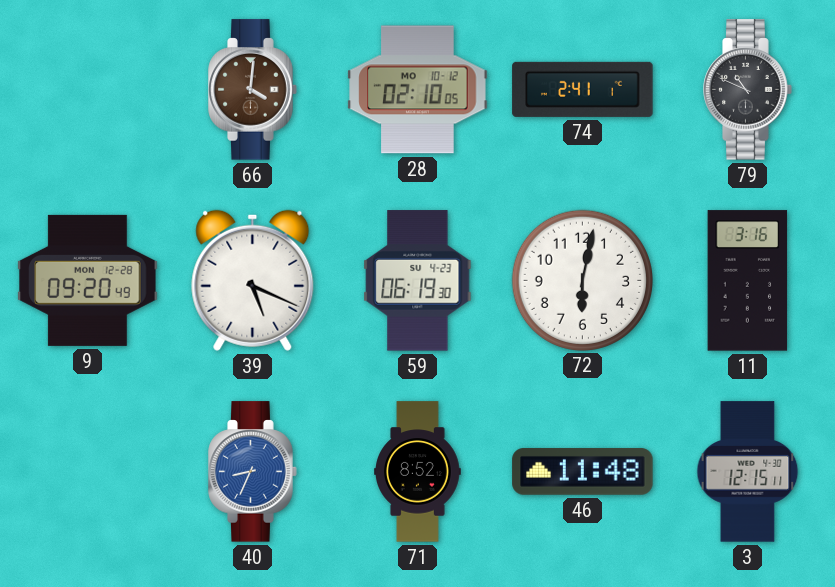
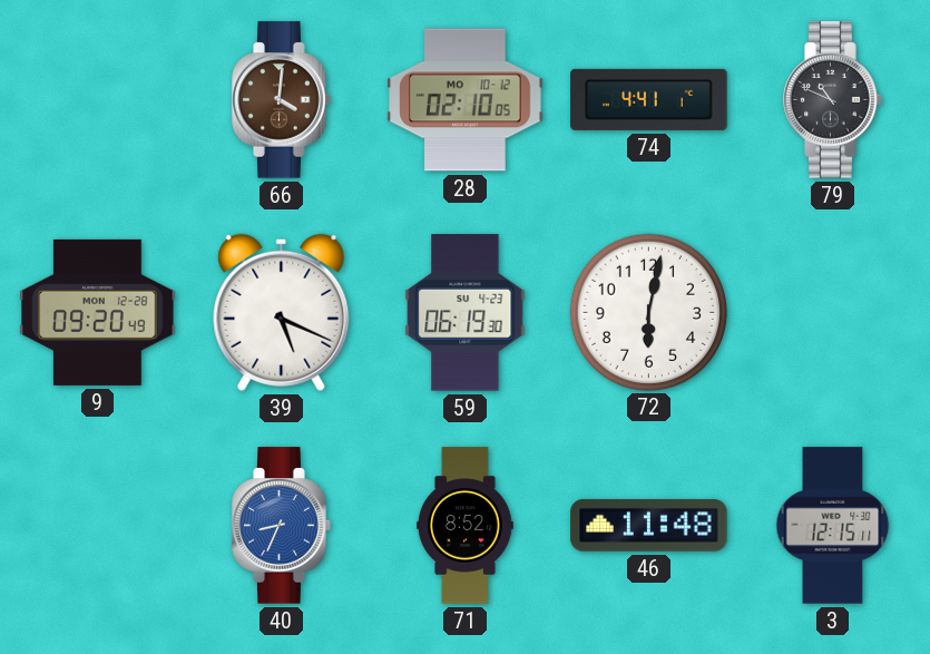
74: 2:41 -> 4:41
11: 3:16 -> none
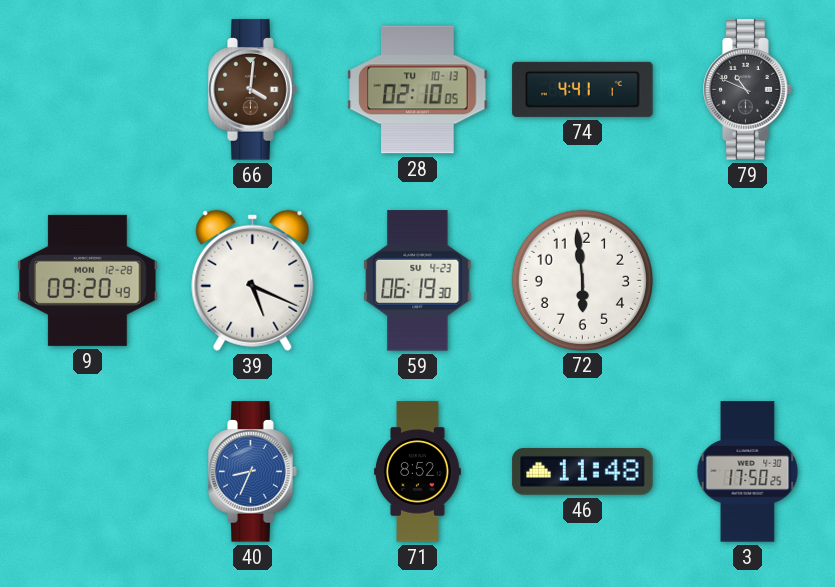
28 date: MO 10-12 -> TU 10-13
72: 6:02 -> 5:59
3: 12:15 -> 17:50
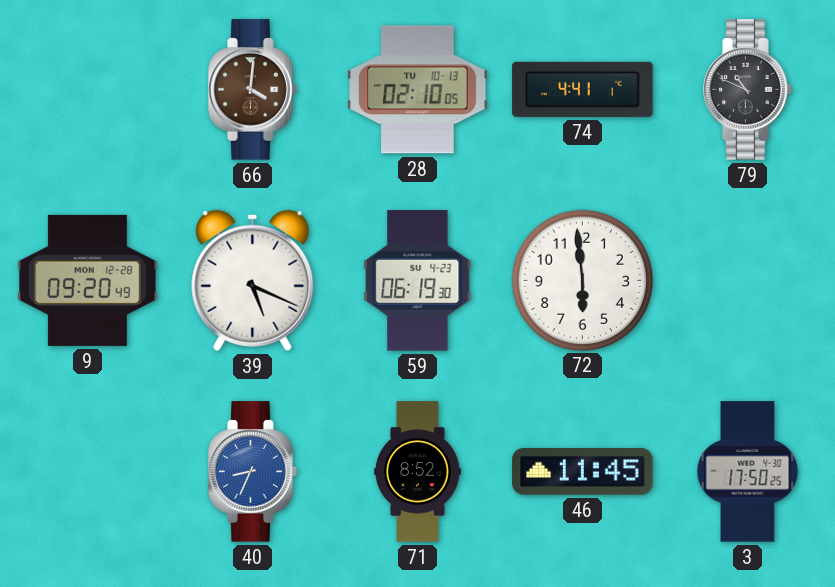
46: 11:48 -> 11:45
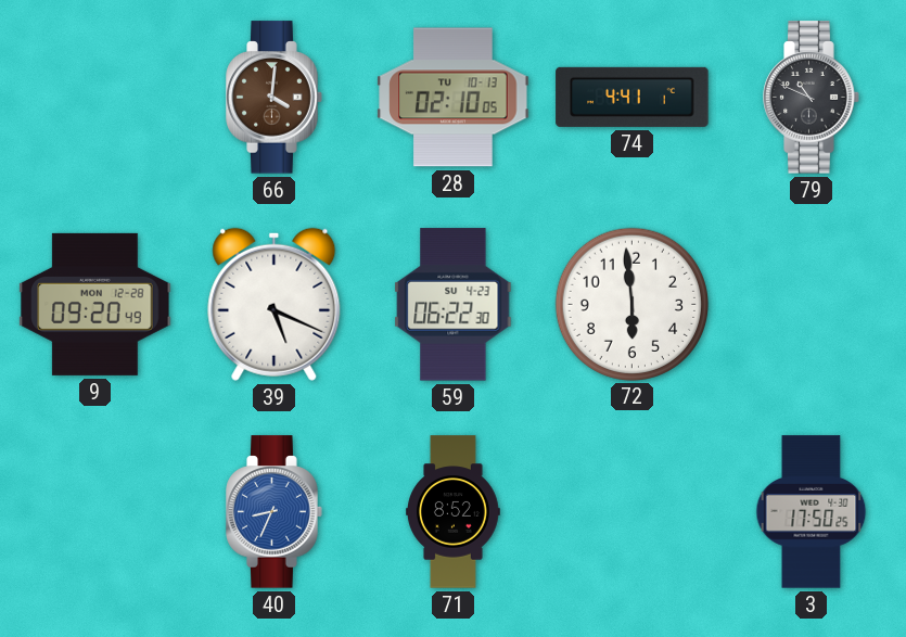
59: 06:19 -> 06:22
46: 11:45 -> none
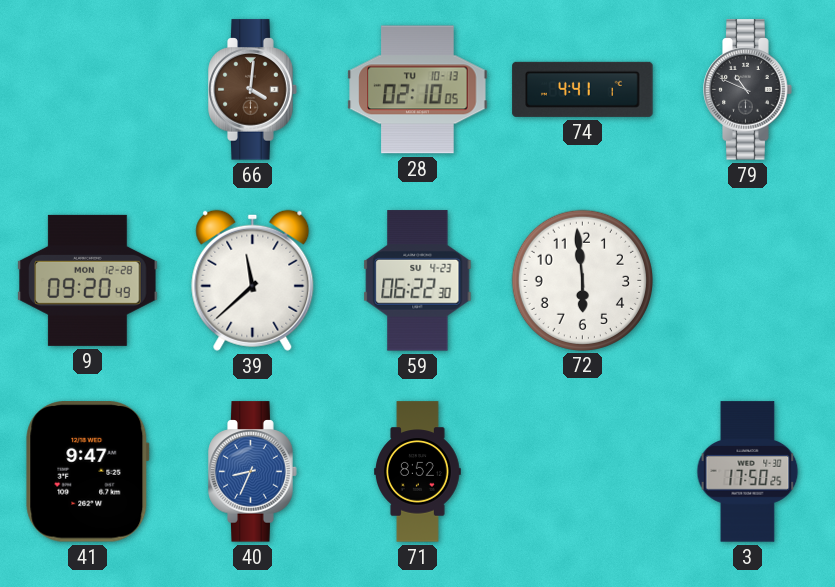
39: 5:19 -> 11:38
41: none -> 9:47
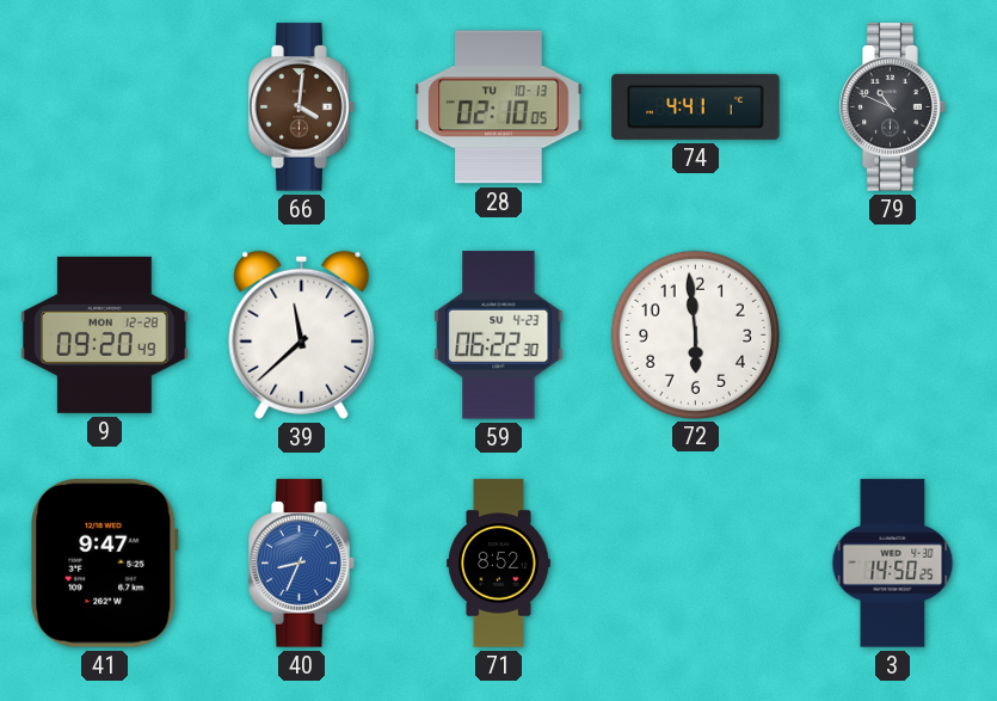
3: 17:50 -> 14:50
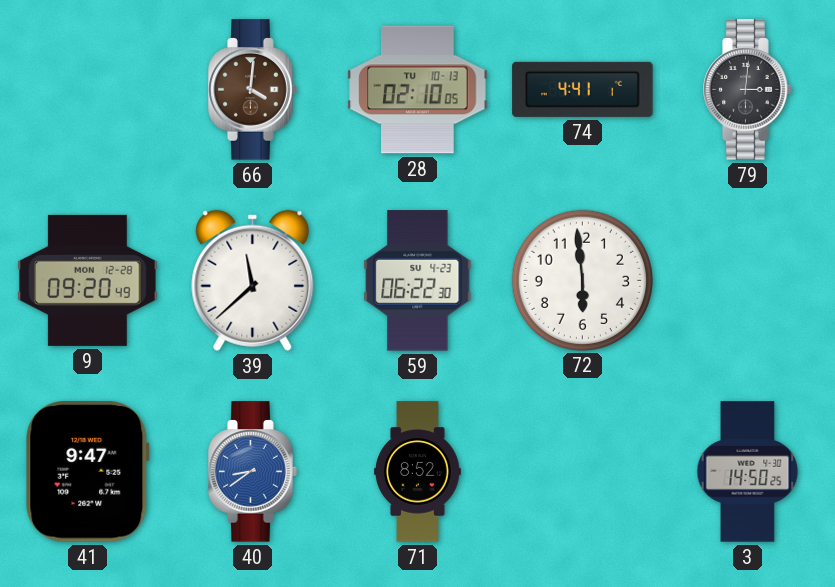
79: 10:49 -> 3:01
40: 8:34 -> 8:39
